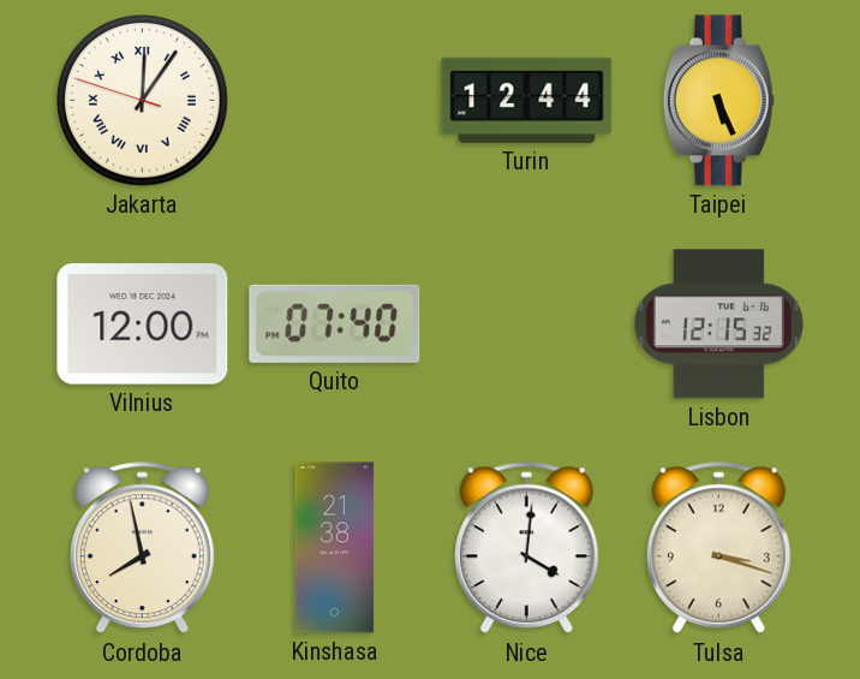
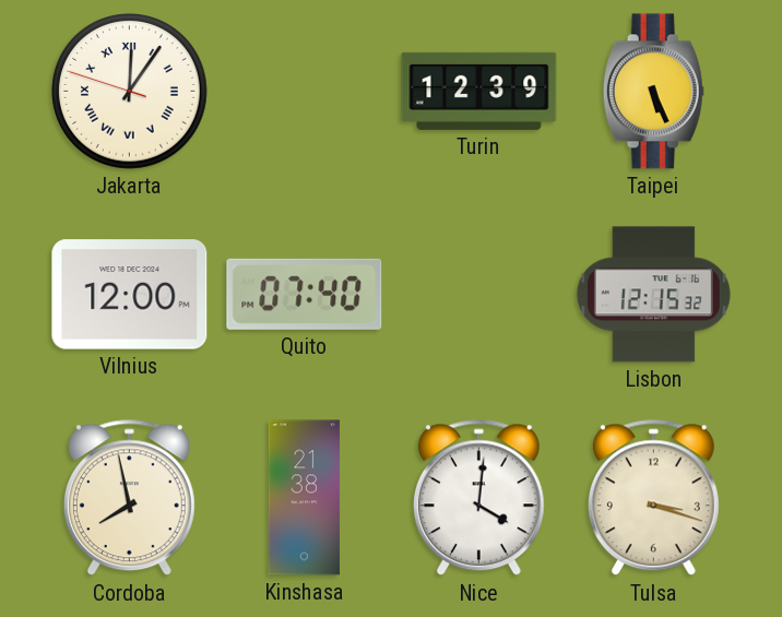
Turin: 12:44 -> 12:39
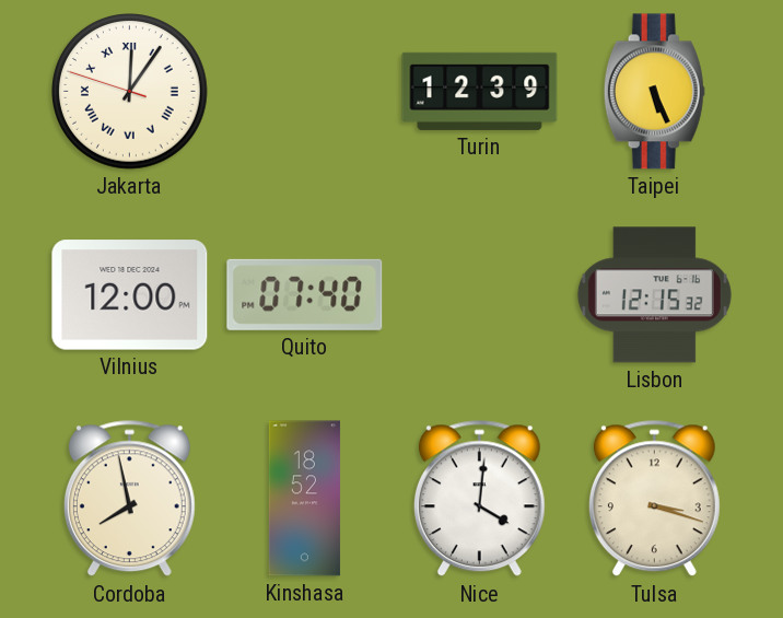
Kinshasa: 21:38 -> 18:52
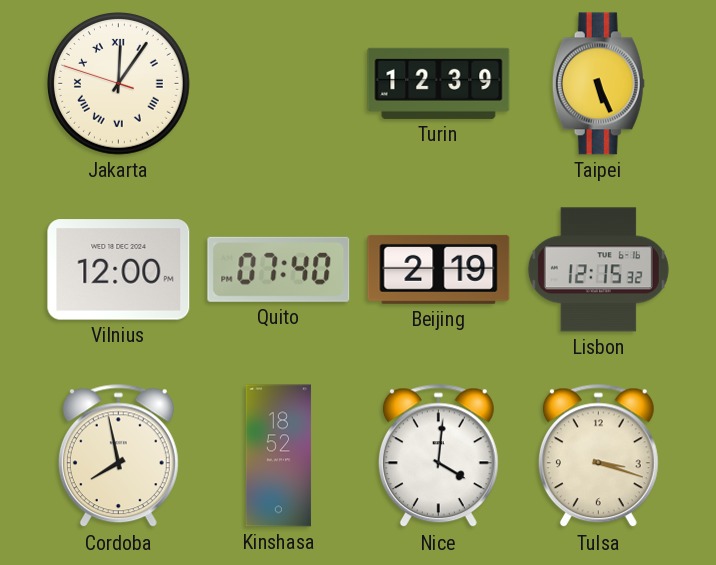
Beijing: none -> 2:19
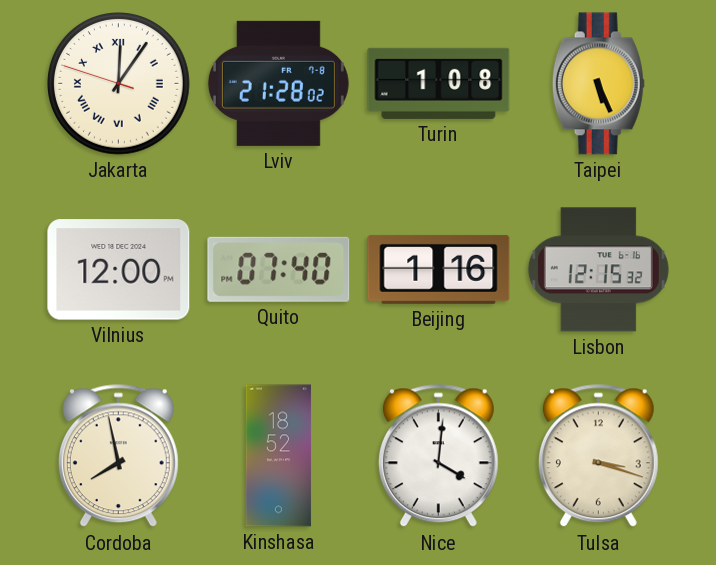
Lviv: none -> 21:28
Turin: 12:39 -> 1:08
Beijing: 2:19 -> 1:16
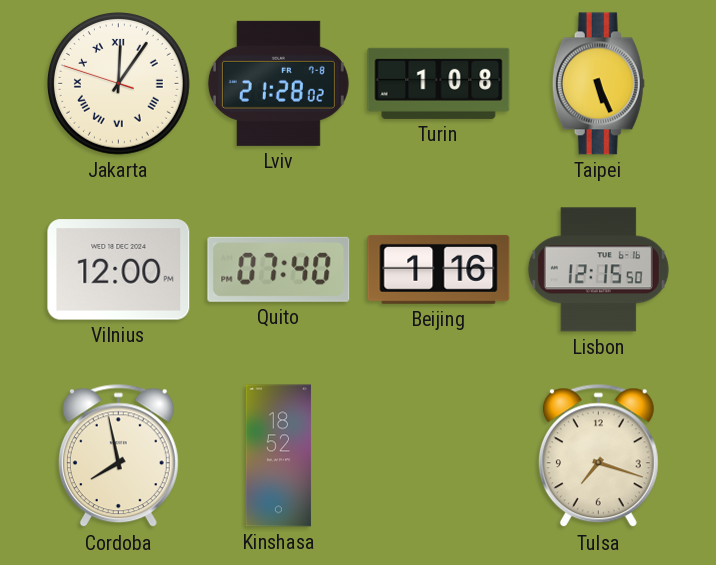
Lisbon: 12:15:32 -> 12:15:50
Nice: 4:01 -> none
Tulsa: 3:18 -> 7:18
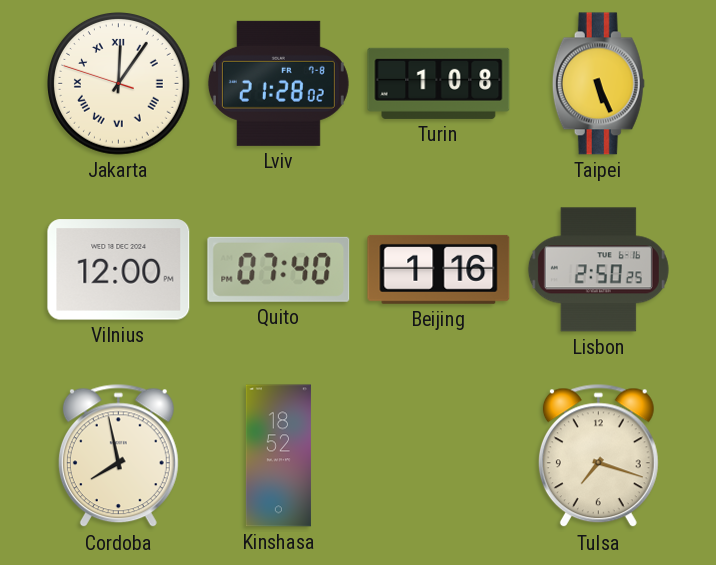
Lisbon: 12:15 -> 2:50
